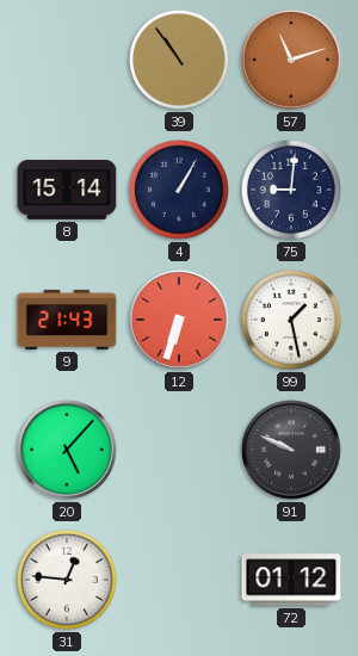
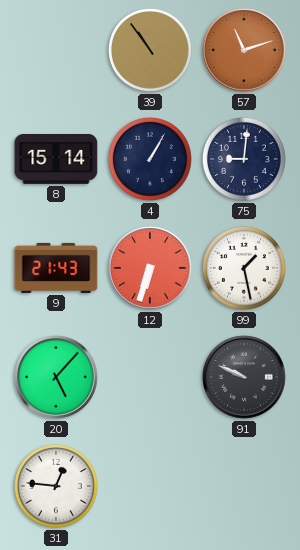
72: 01:12 -> none
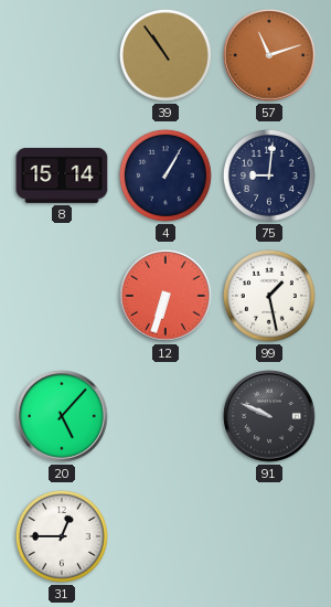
9: 21:43 -> none
31: 12:46 -> 12:45
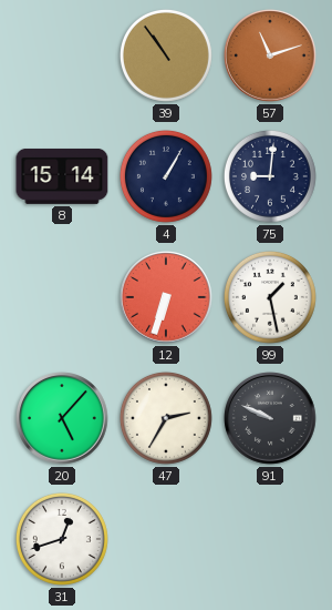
47: none -> 2:35
31: 12:45 -> 12:42
